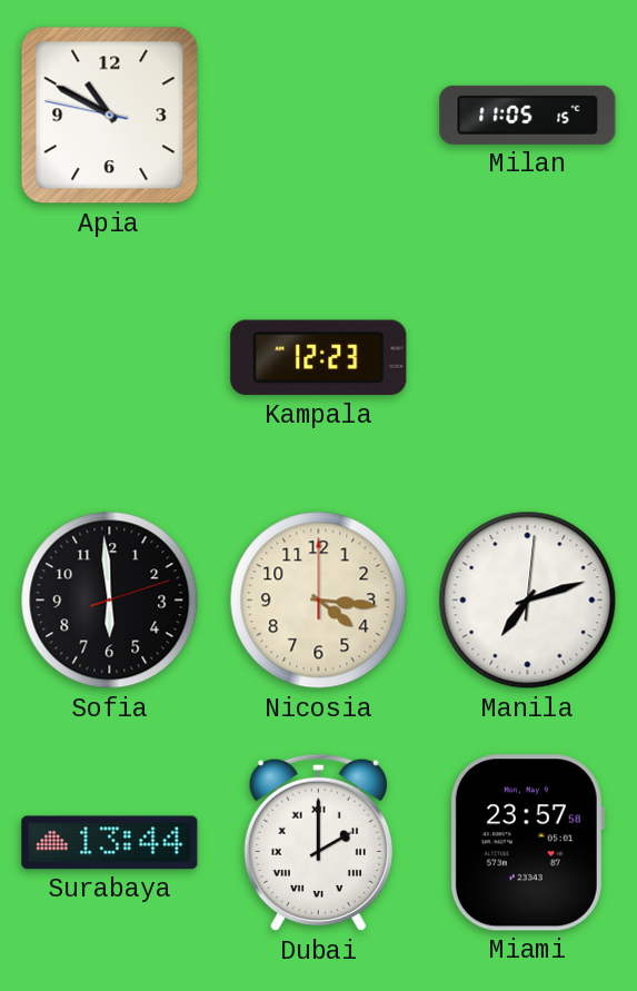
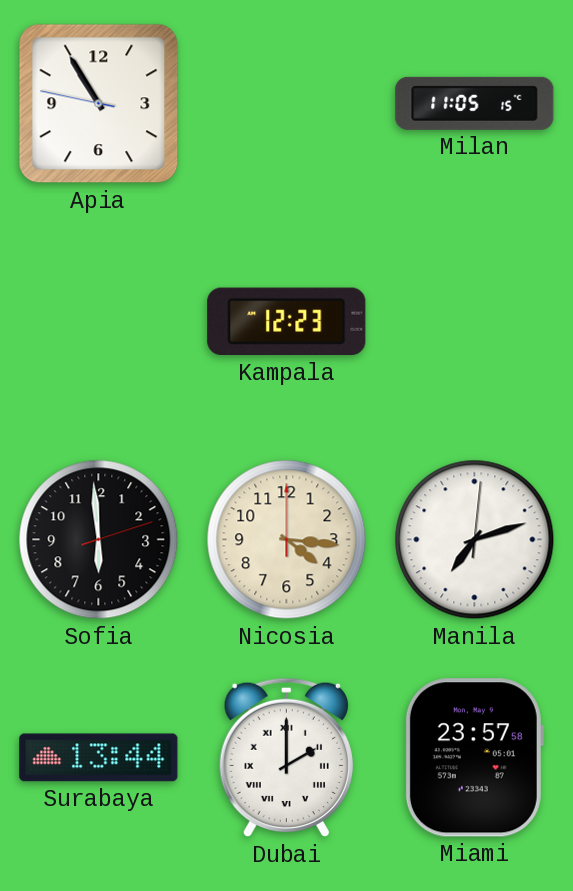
Apia: 10:49 -> 10:54
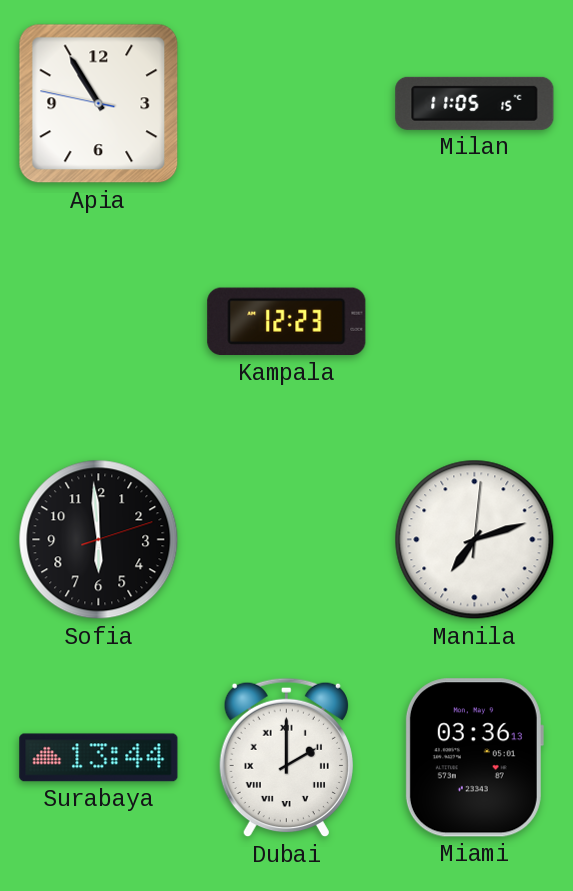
Nicosia: 4:16 -> none
Miami: 23:57 -> 03:36
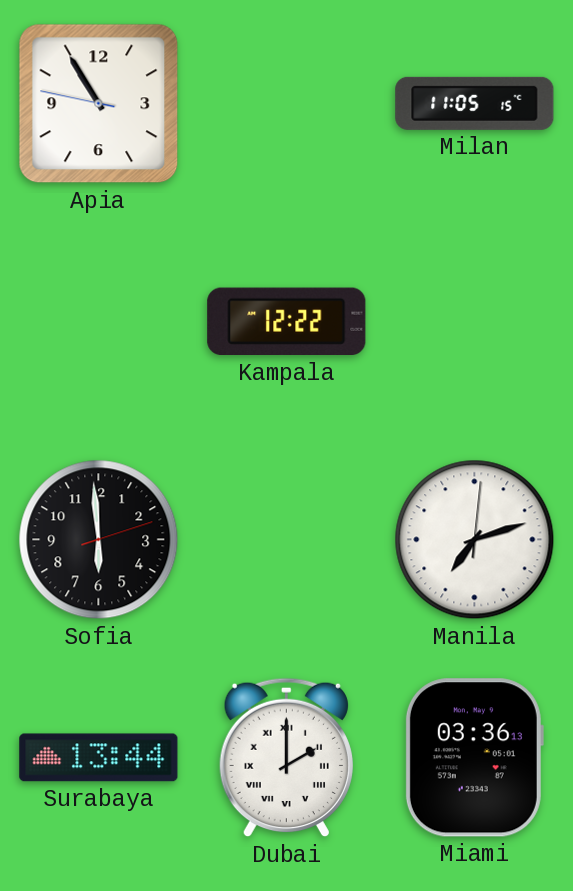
Kampala: 12:23 -> 12:22
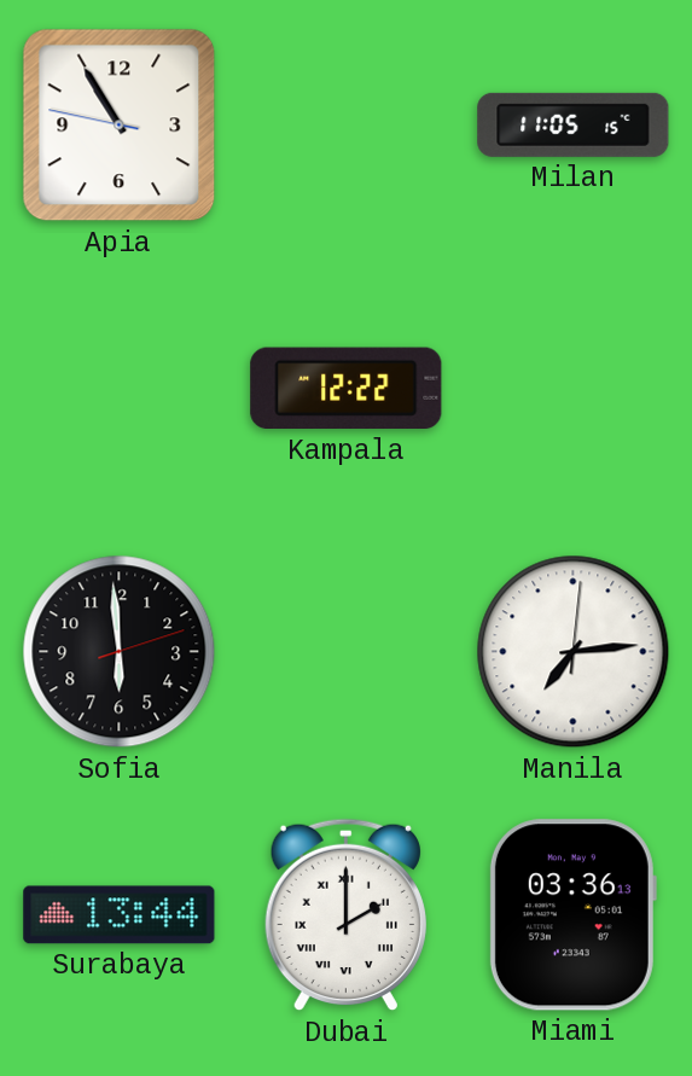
Manila: 7:12 -> 7:14
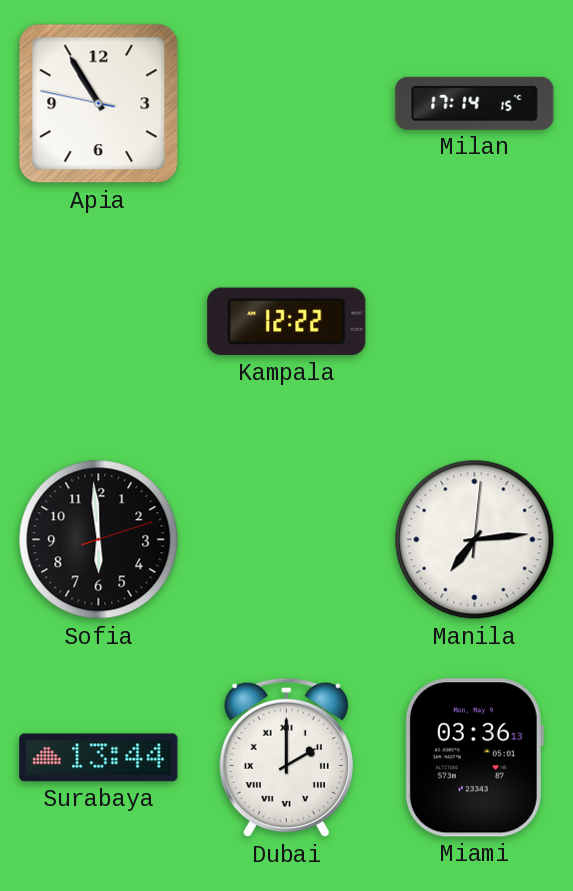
Milan: 11:05 -> 17:14
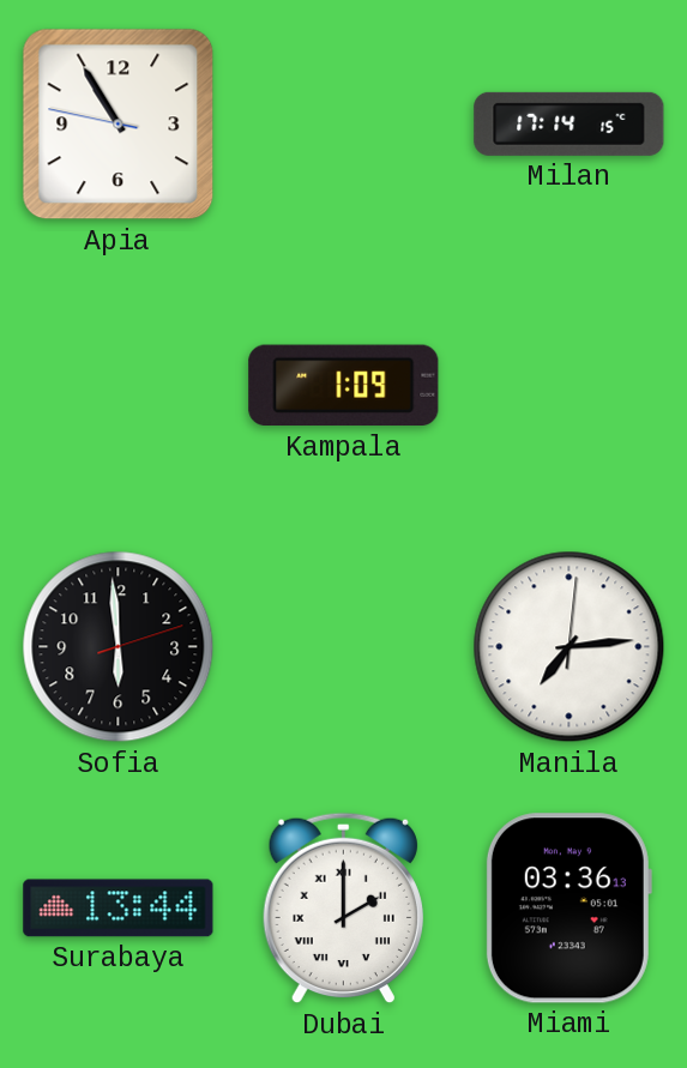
Kampala: 12:22 -> 1:09
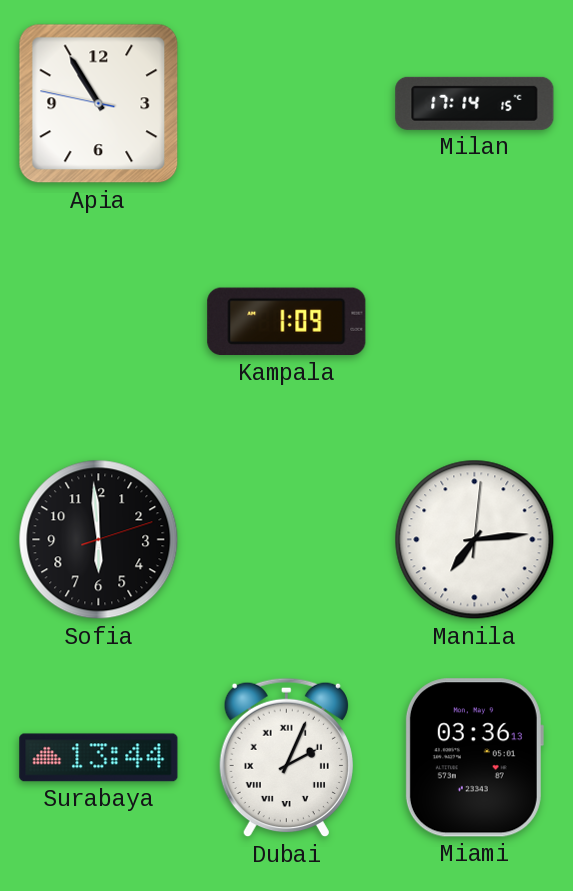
Dubai: 2:00 -> 2:04
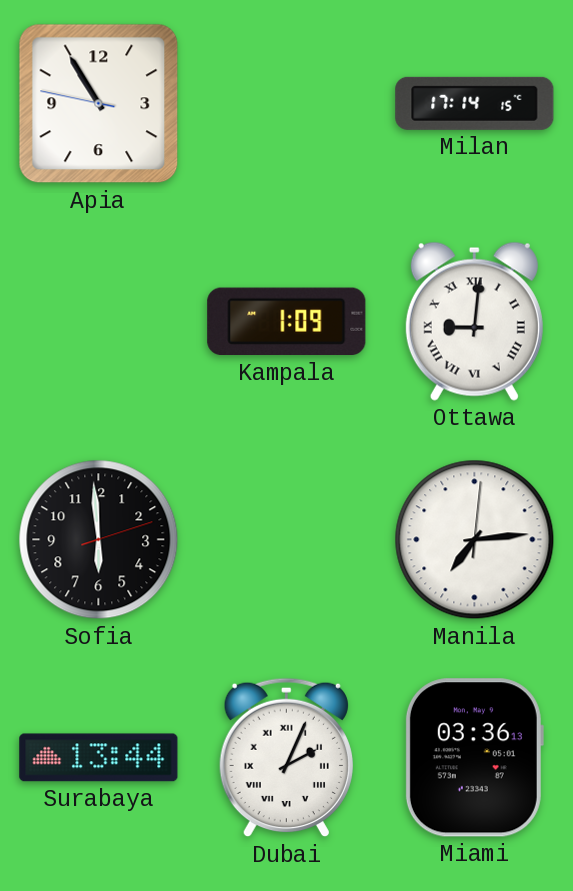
Ottawa: none -> 9:01
